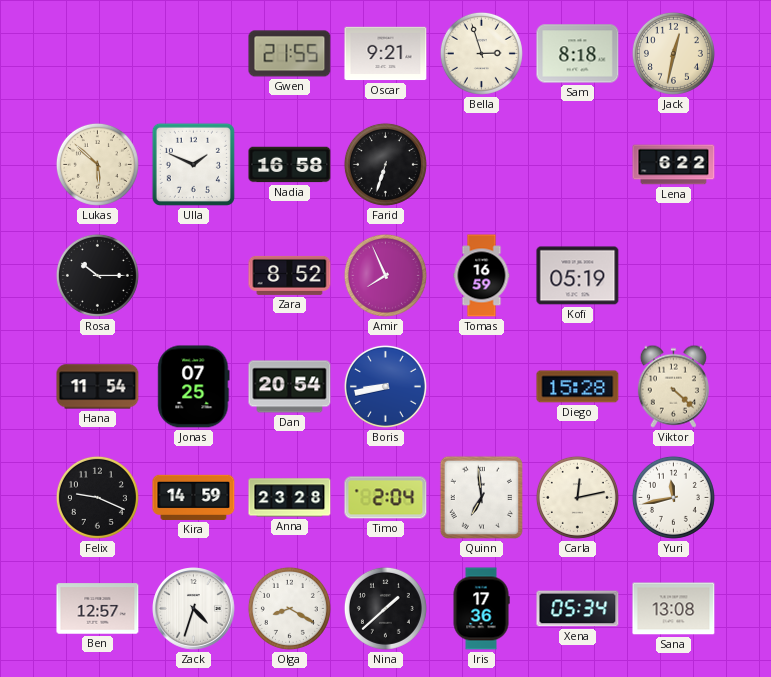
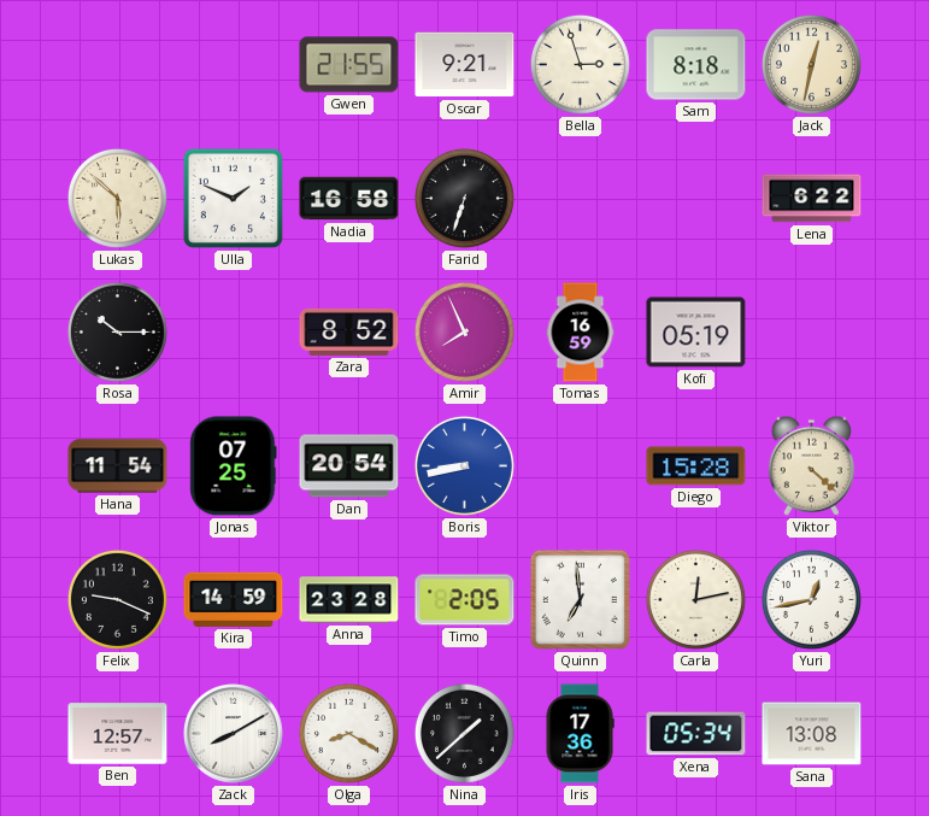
Timo: 2:04 -> 2:05
Yuri: 11:43 -> 12:43
Zack: 4:33 -> 8:10
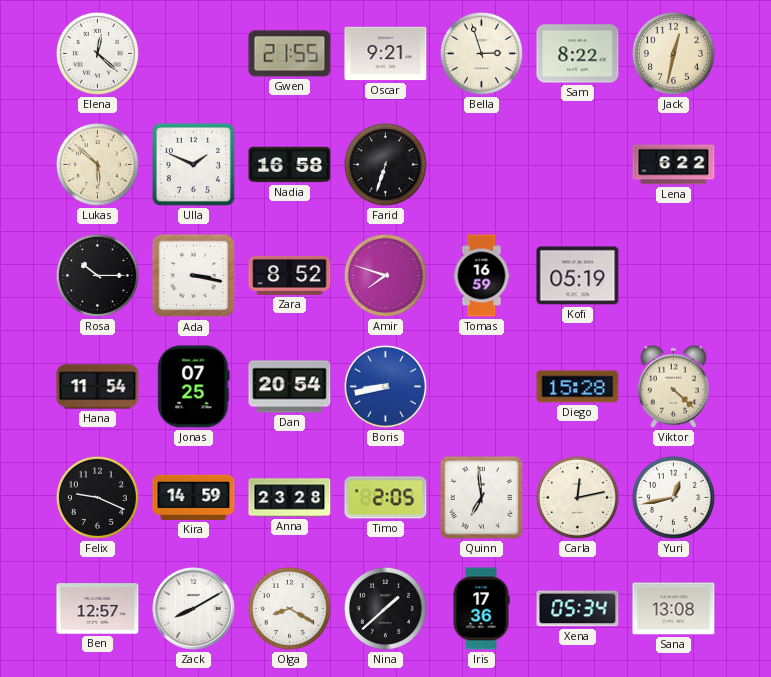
Elena: none -> 12:22
Sam: 8:18 -> 8:22
Ada: none -> 3:17
Amir: 7:56 -> 7:48
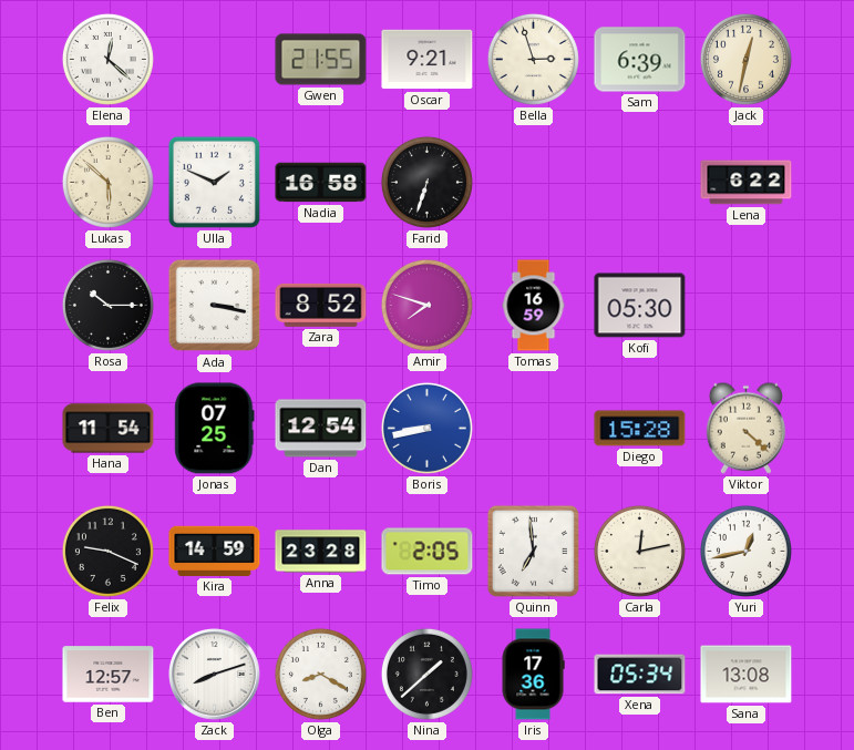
Sam: 8:22 -> 6:39
Kofi: 05:19 -> 05:30
Dan: 20:54 -> 12:54
Zack: 8:10 -> 8:12
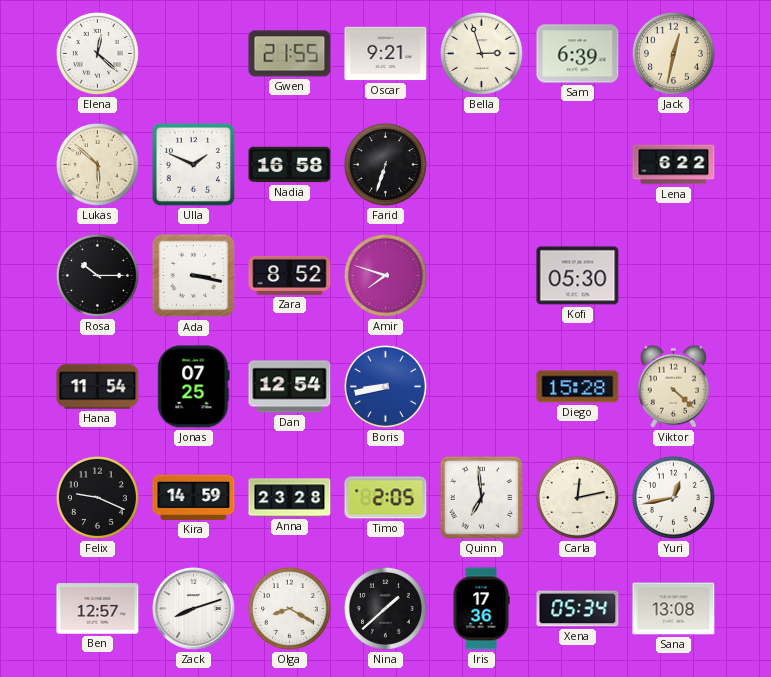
Tomas: 16:59 -> none
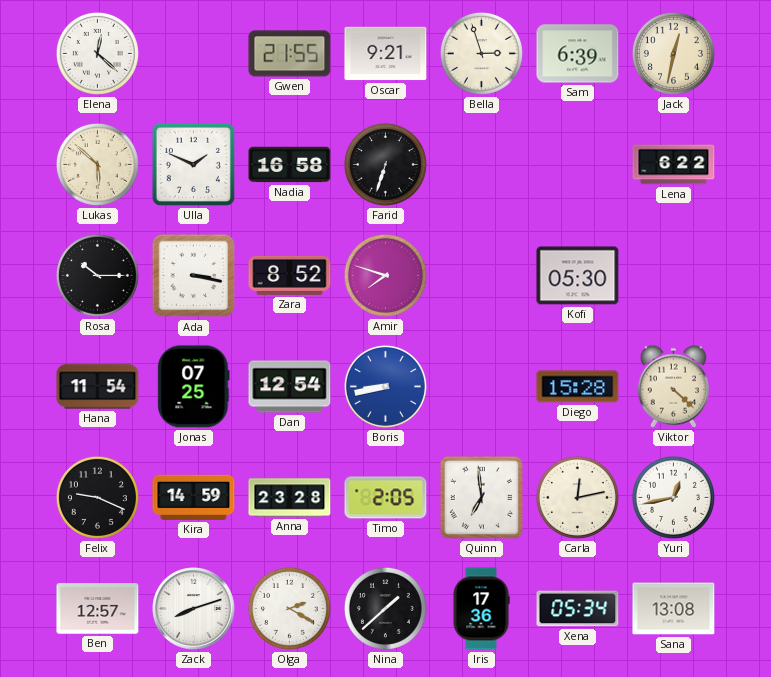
Olga: 8:20 -> 2:20
